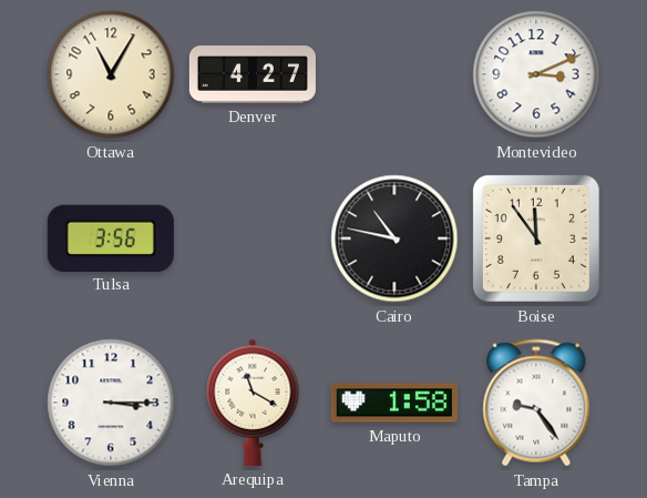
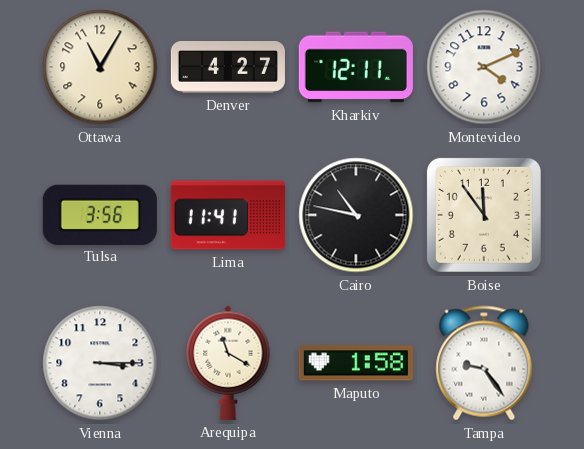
Kharkiv: none -> 12:11
Montevideo: 3:11 -> 4:11
Lima: none -> 11:41
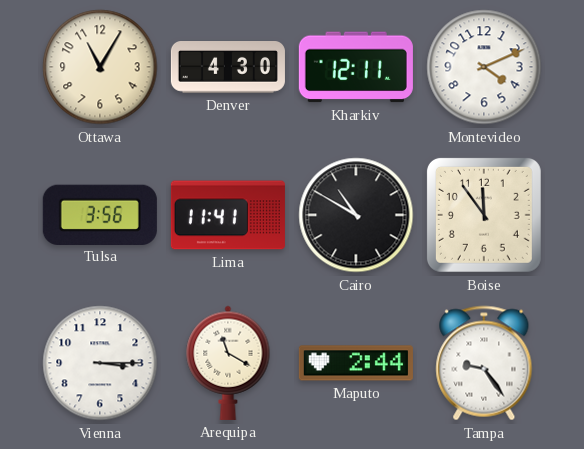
Denver: 4:27 -> 4:30
Cairo: 10:47 -> 10:50
Maputo: 1:58 -> 2:44
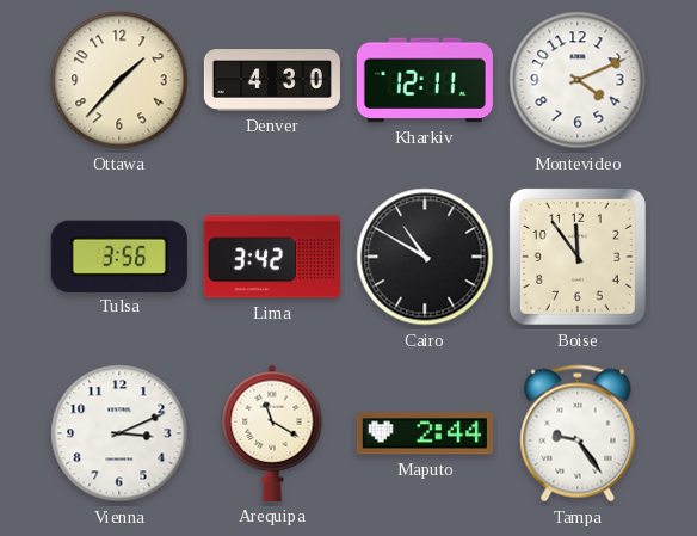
Ottawa: 11:05 -> 1:37
Lima: 11:41 -> 3:42
Vienna: 3:15 -> 3:11
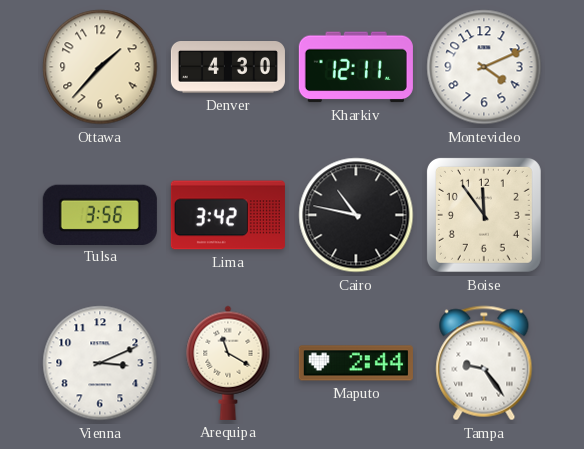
Cairo: 10:50 -> 10:47
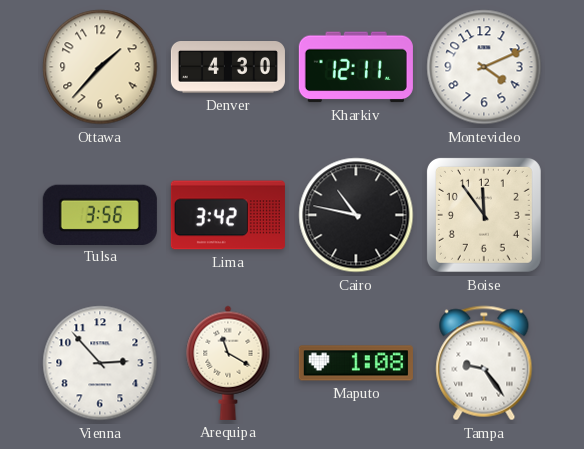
Vienna: 3:11 -> 2:53
Maputo: 2:44 -> 1:08
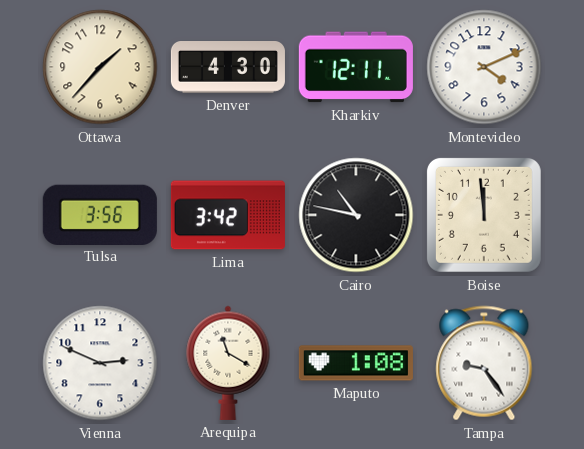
Boise: 11:54 -> 11:59
Vienna: 2:53 -> 2:49
